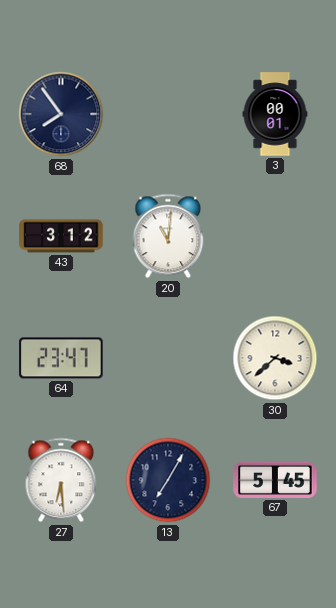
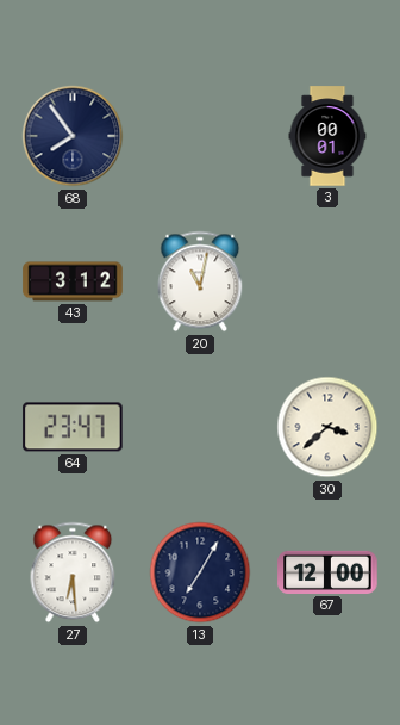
20: 11:01 -> 11:02
67: 5:45 -> 12:00
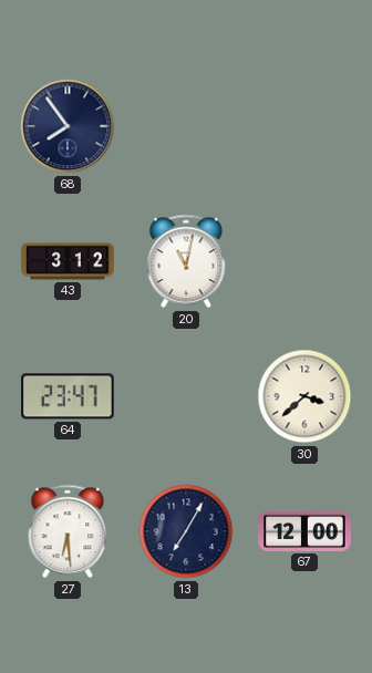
3: 00:01 -> none
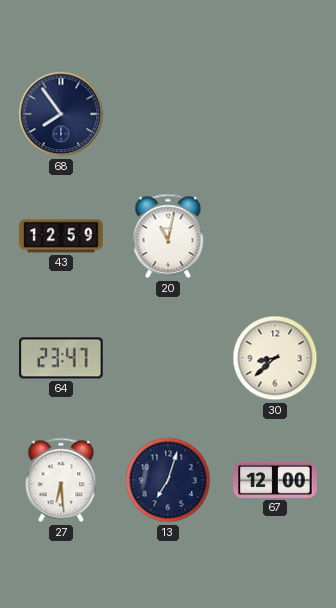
43: 3:12 -> 12:59
30: 3:38 -> 8:38
13: 7:05 -> 7:03
